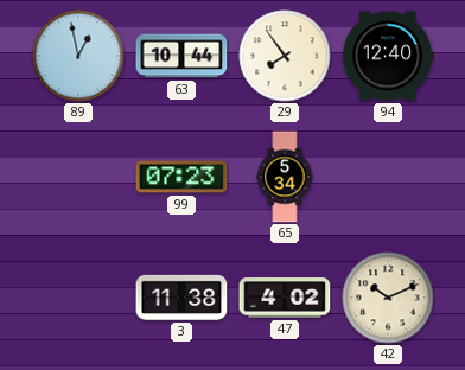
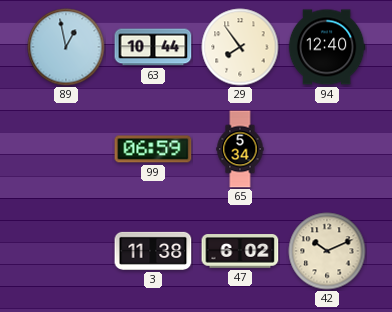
99: 07:23 -> 06:59
47: 4:02 -> 6:02
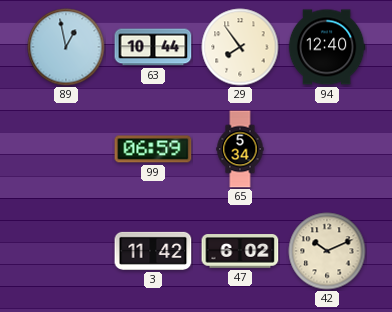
3: 11:38 -> 11:42
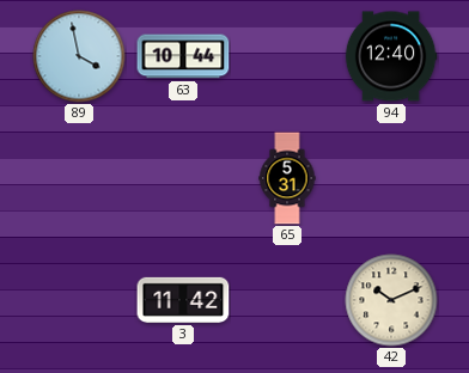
89: 12:58 -> 3:58
29: 7:54 -> none
99: 06:59 -> none
65: 5:34 -> 5:31
47: 6:02 -> none
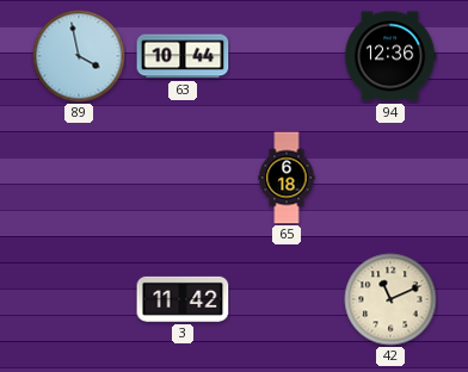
94: 12:40 -> 12:36
65: 5:31 -> 6:18
42: 10:11 -> 11:11
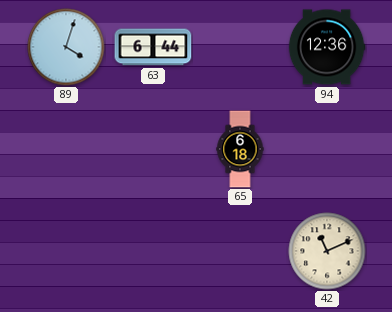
89: 3:58 -> 4:03
63: 10:44 -> 6:44
3: 11:42 -> none
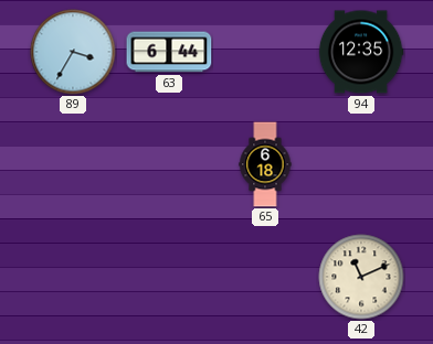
89: 4:03 -> 3:35
94: 12:36 -> 12:35
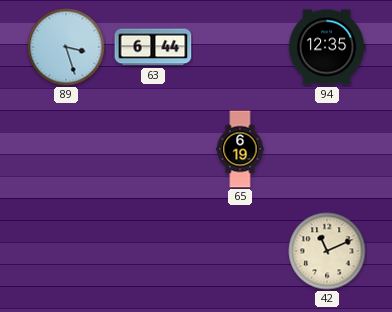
89: 3:35 -> 3:27
65: 6:18 -> 6:19
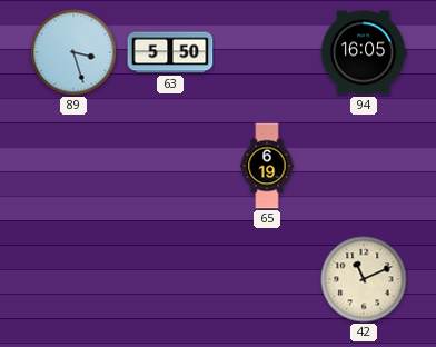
63: 6:44 -> 5:50
94: 12:35 -> 16:05
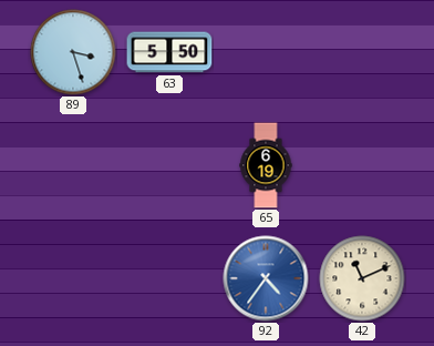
94: 16:05 -> none
92: none -> 4:36
